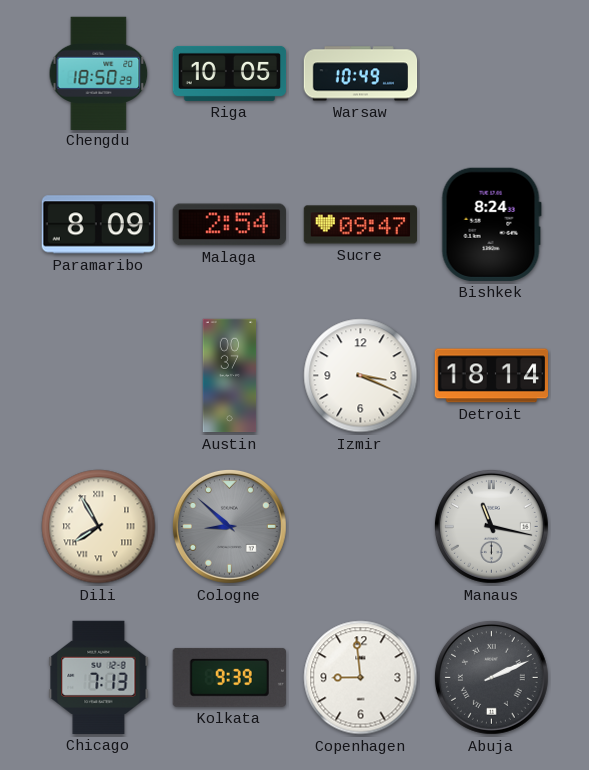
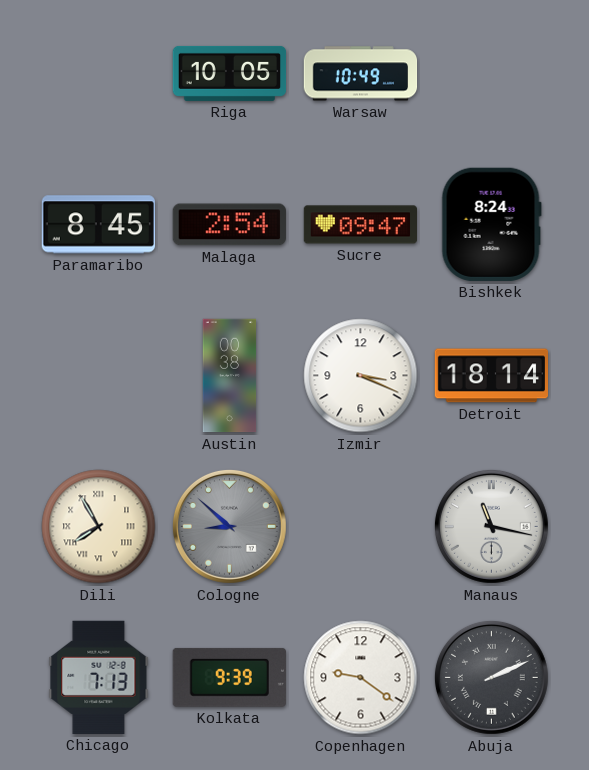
Chengdu: 18:50 -> none
Paramaribo: 8:09 -> 8:45
Austin: 00:37 -> 00:38
Copenhagen: 8:59 -> 9:21
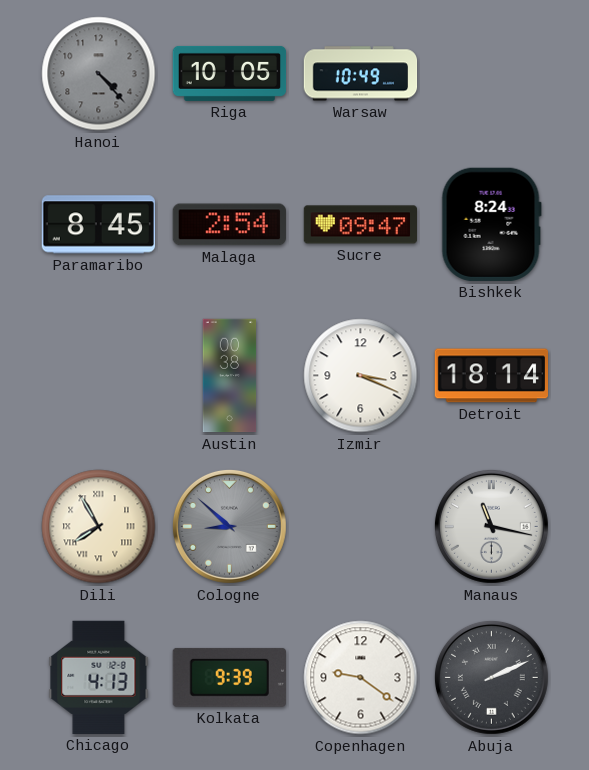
Hanoi: none -> 4:23
Chicago: 7:13 -> 4:13
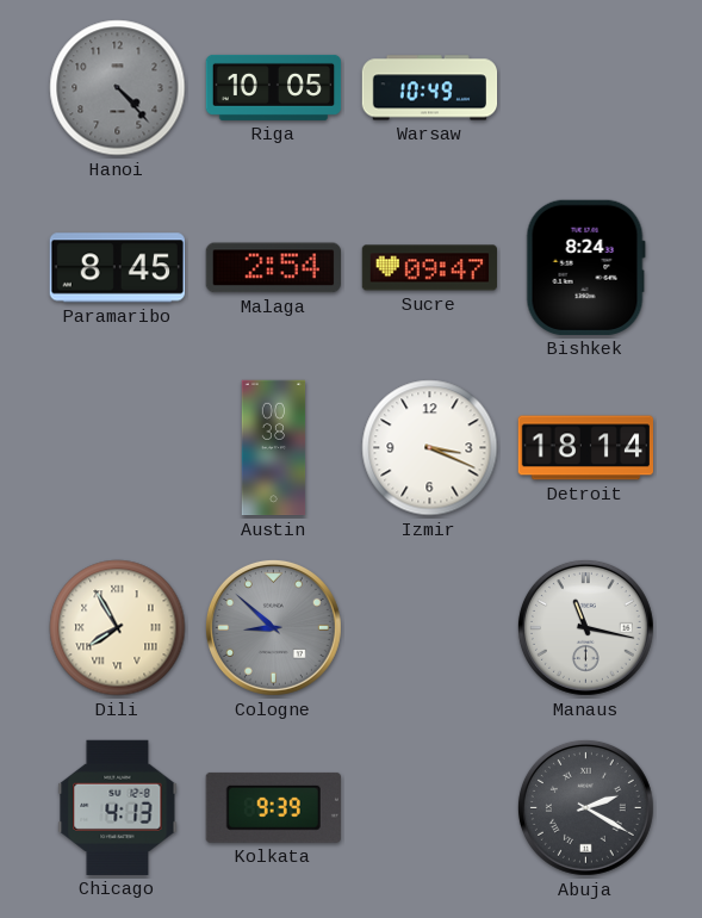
Copenhagen: 9:21 -> none
Abuja: 2:11 -> 2:20
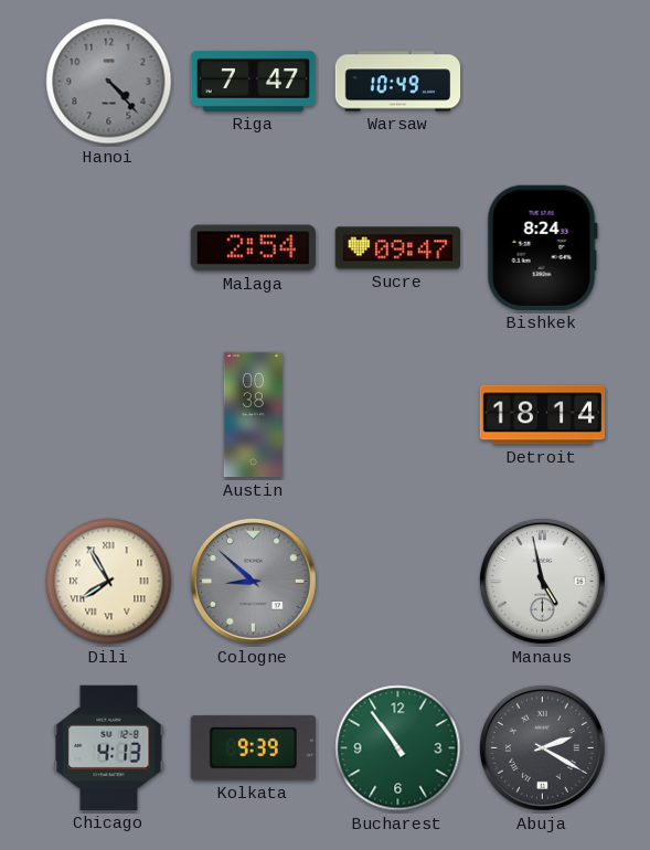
Riga: 10:05 -> 7:47
Paramaribo: 8:45 -> none
Izmir: 3:19 -> none
Manaus: 11:17 -> 4:58
Bucharest: none -> 10:54
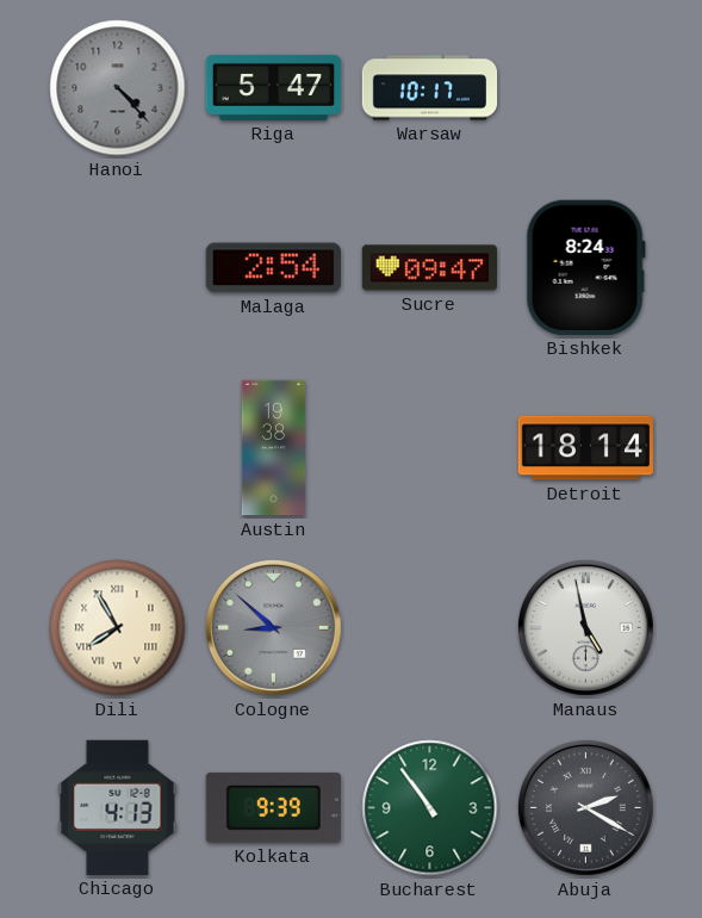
Riga: 7:47 -> 5:47
Warsaw: 10:49 -> 10:17
Austin: 00:38 -> 19:38
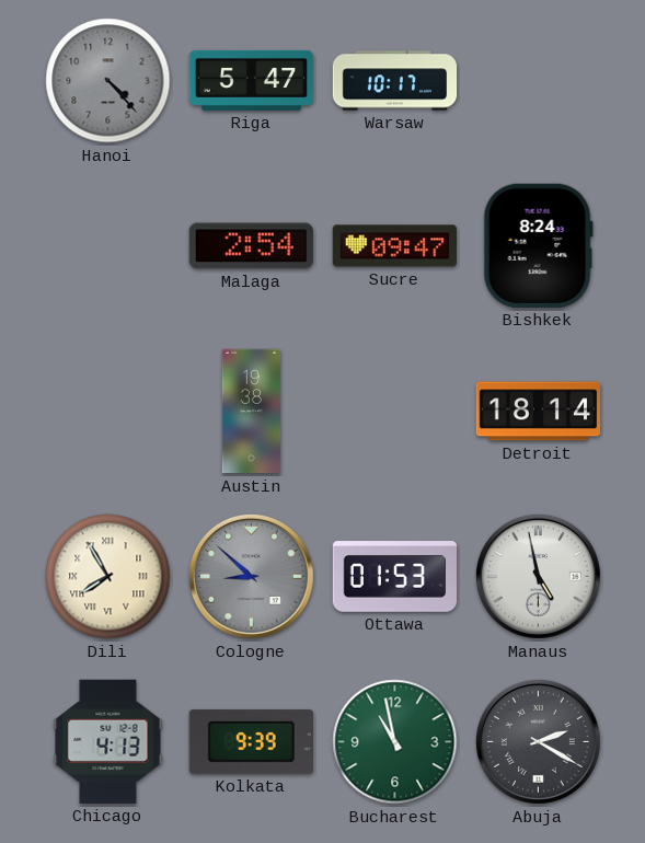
Ottawa: none -> 01:53
Bucharest: 10:54 -> 10:58
